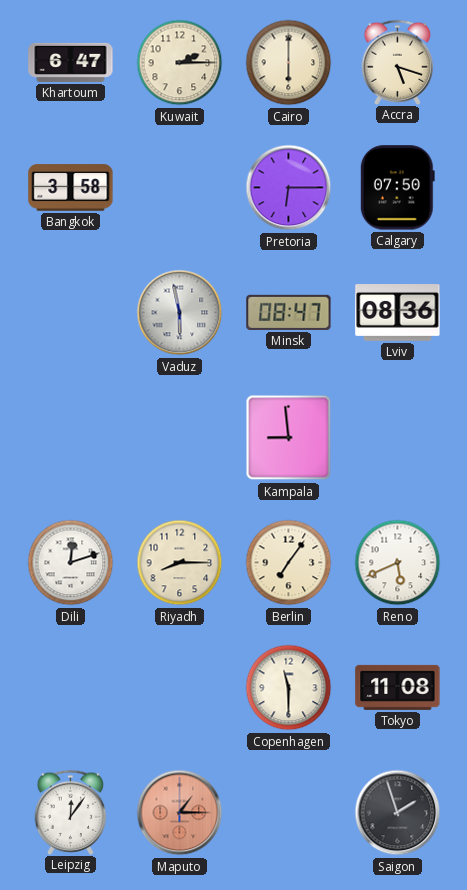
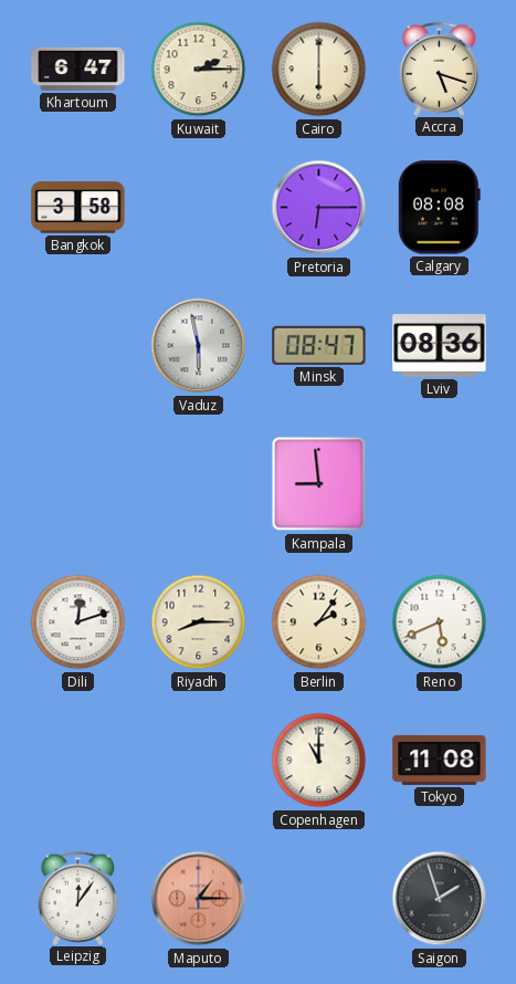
Calgary: 07:50 -> 08:08
Berlin: 7:06 -> 2:06
Copenhagen: 11:30 -> 11:00
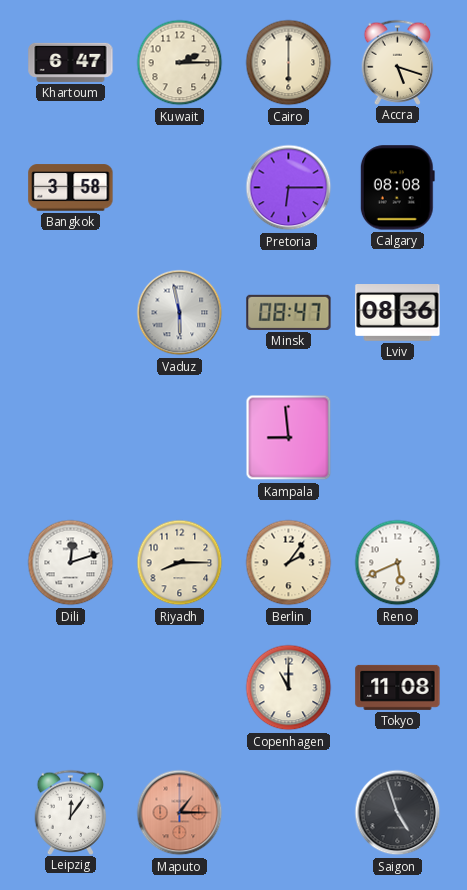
Saigon: 1:57 -> 4:57
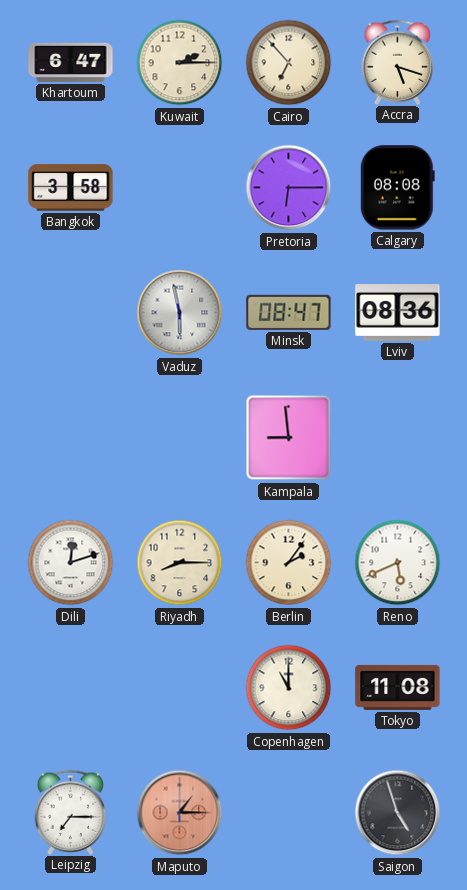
Cairo: 6:00 -> 6:53
Leipzig: 12:06 -> 7:15
